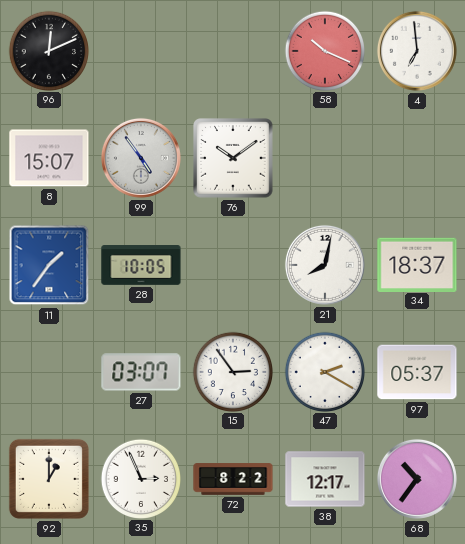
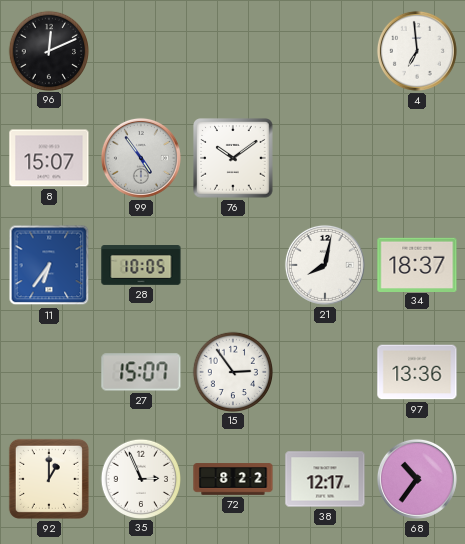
58: 10:19 -> none
11: 1:36 -> 6:36
27: 03:07 -> 15:07
47: 2:20 -> none
97: 05:37 -> 13:36
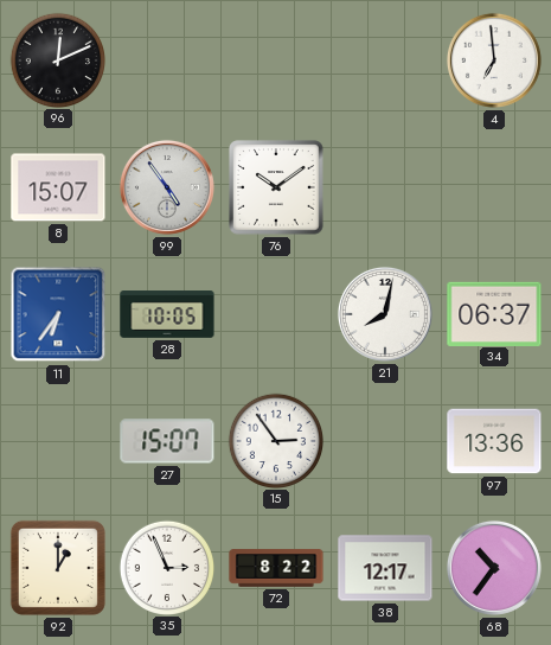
34: 18:37 -> 06:37
